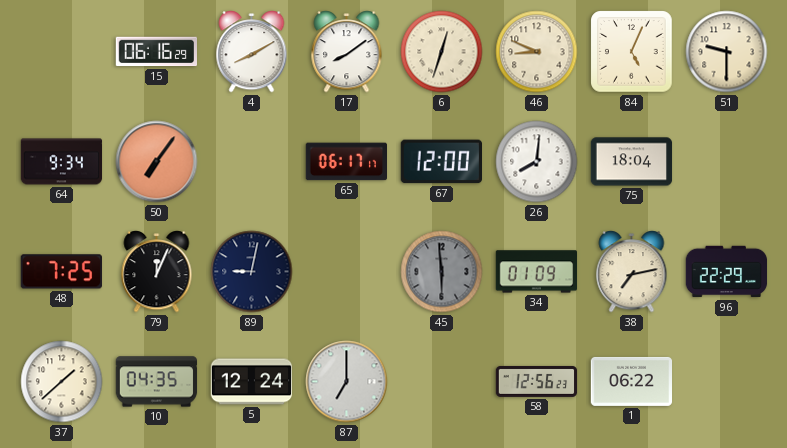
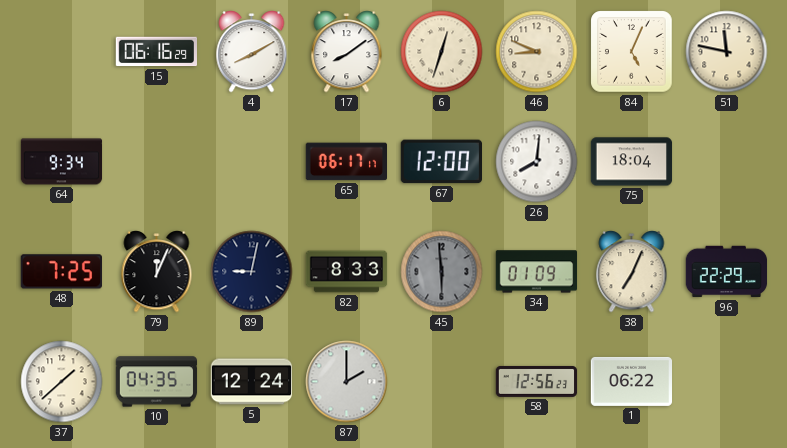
51: 9:30 -> 11:47
50: 7:06 -> none
82: none -> 8:33
38: 7:13 -> 7:04
87: 7:00 -> 2:00
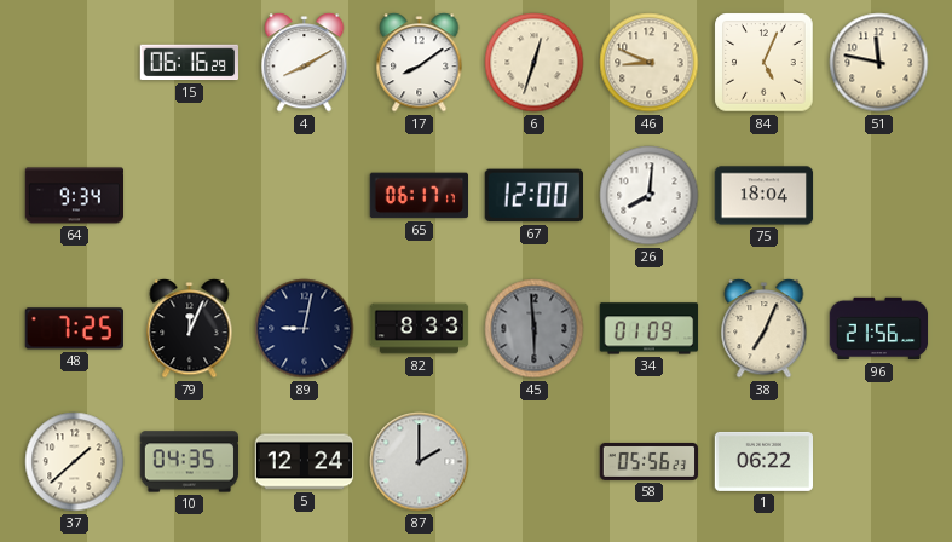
96: 22:29 -> 21:56
58: 12:56 -> 05:56
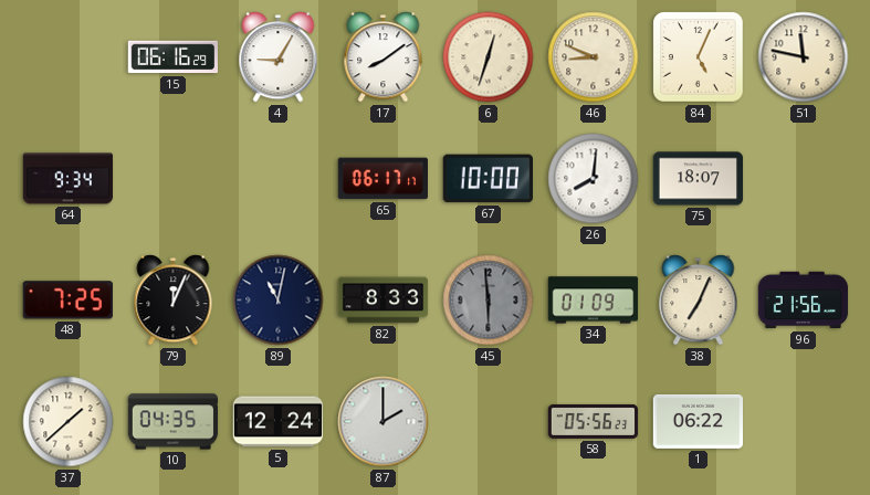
4: 8:10 -> 9:05
67: 12:00 -> 10:00
75: 18:04 -> 18:07
89: 9:02 -> 11:02
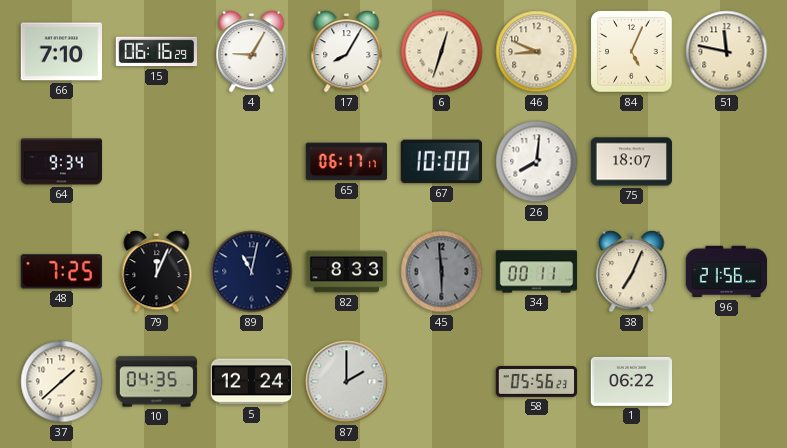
66: none -> 7:10
17: 8:09 -> 8:05
34: 01:09 -> 00:11
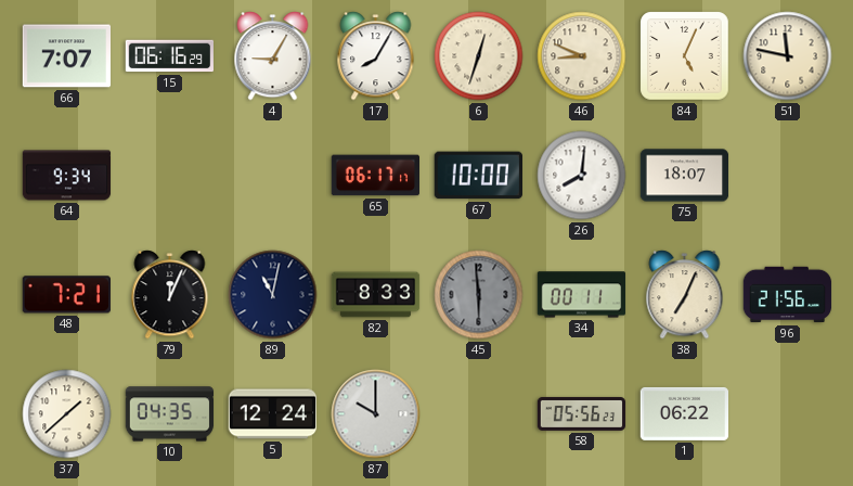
66: 7:10 -> 7:07
48: 7:25 -> 7:21
87: 2:00 -> 10:00
